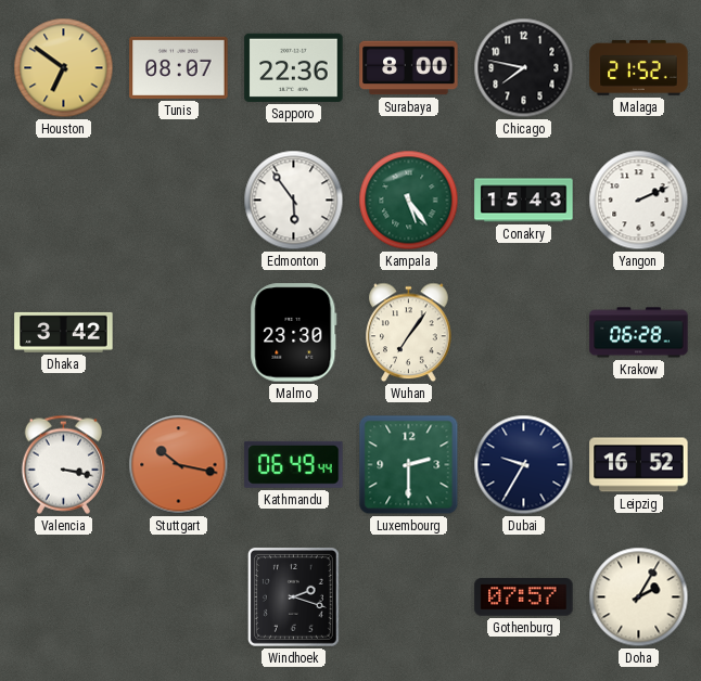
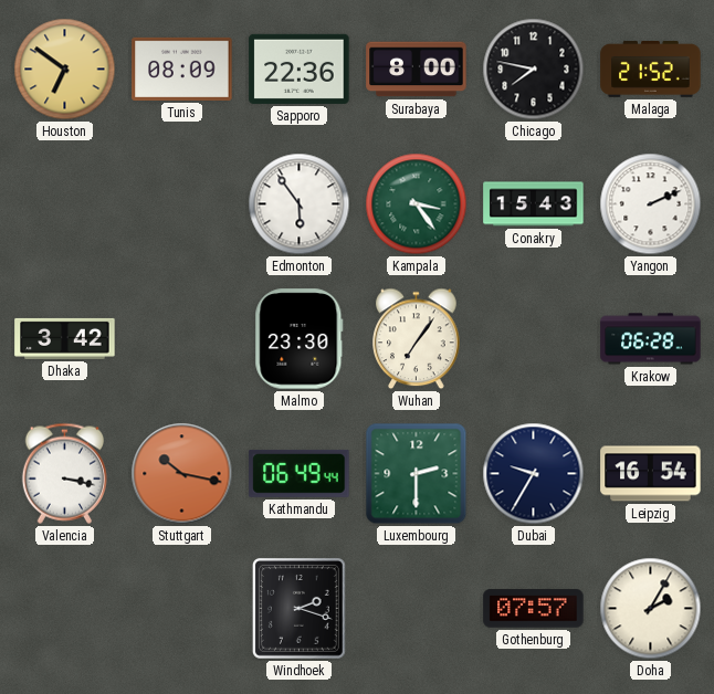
Tunis: 08:07 -> 08:09
Kampala: 5:24 -> 3:24
Leipzig: 16:52 -> 16:54
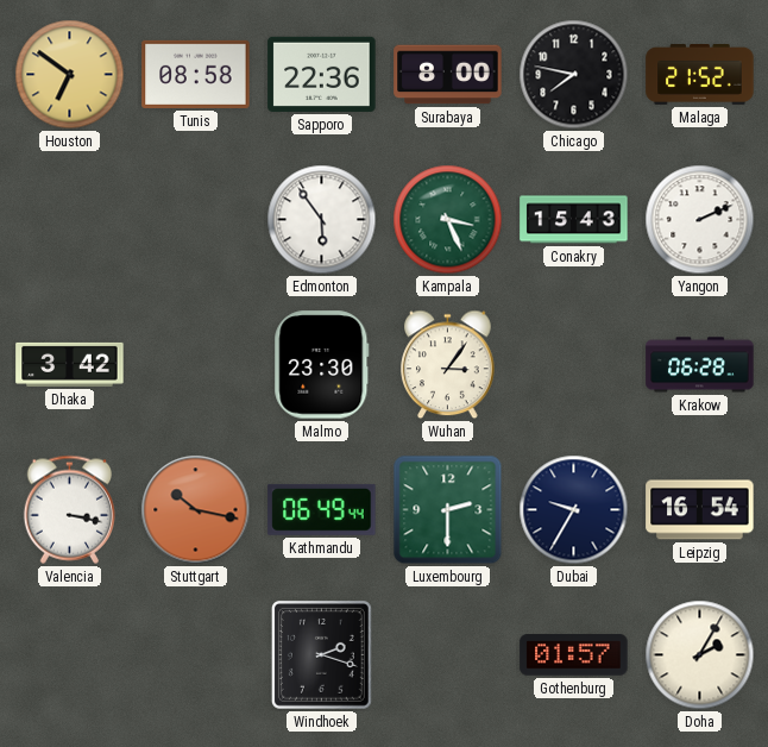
Tunis: 08:09 -> 08:58
Kampala: 3:24 -> 3:26
Wuhan: 7:06 -> 3:06
Gothenburg: 07:57 -> 01:57
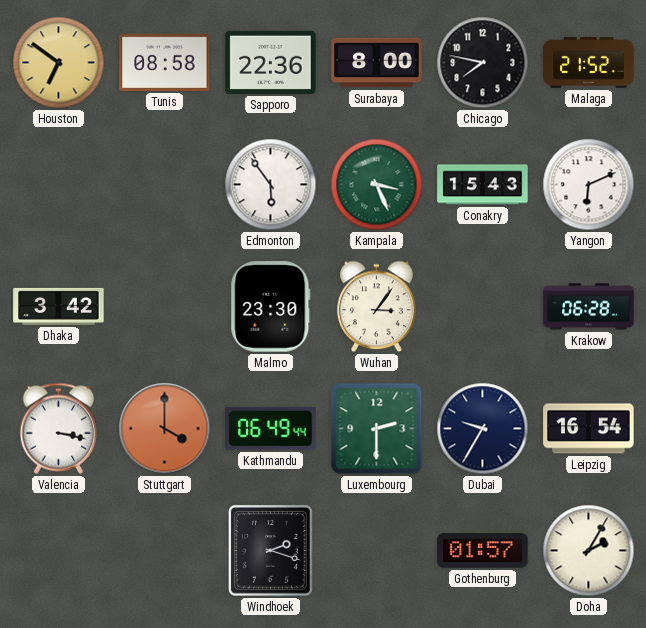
Yangon: 2:11 -> 6:11
Stuttgart: 10:17 -> 4:00
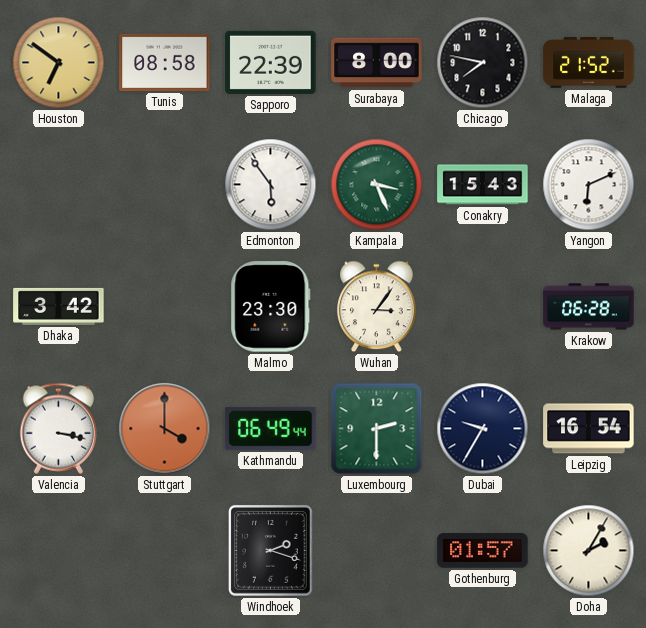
Sapporo: 22:36 -> 22:39
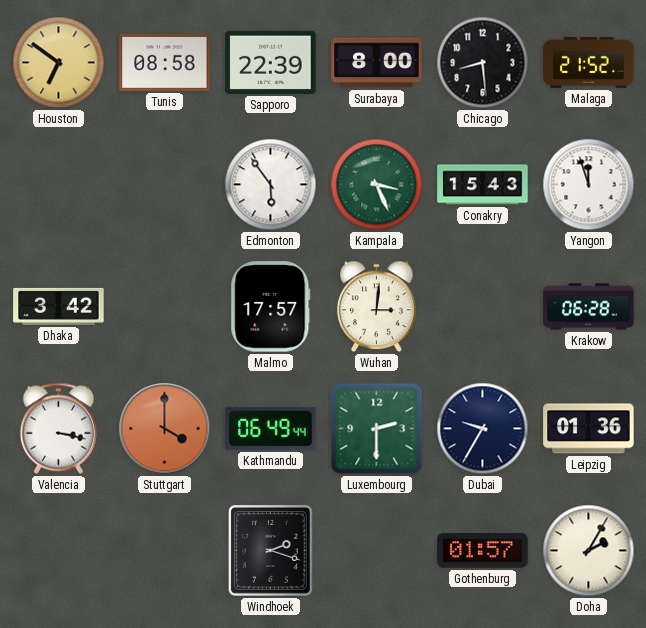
Chicago: 7:47 -> 8:29
Yangon: 6:11 -> 11:57
Malmo: 23:30 -> 17:57
Wuhan: 3:06 -> 3:01
Leipzig: 16:54 -> 01:36
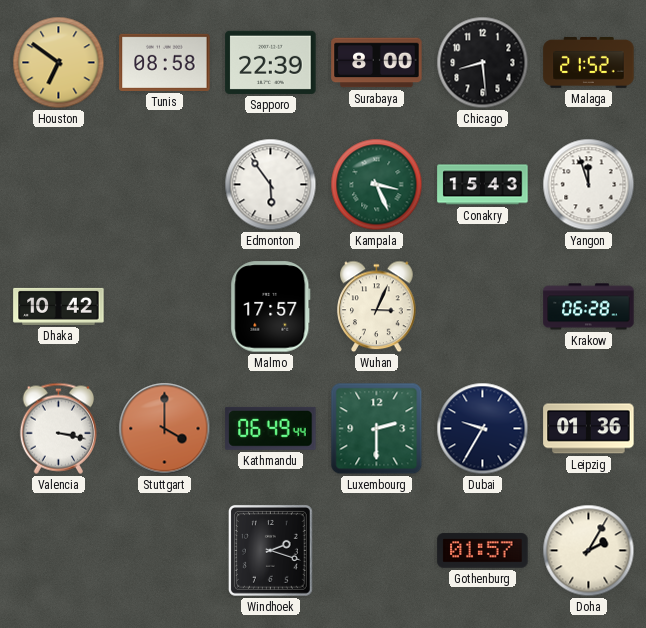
Dhaka: 3:42 -> 10:42
Wuhan: 3:01 -> 3:04
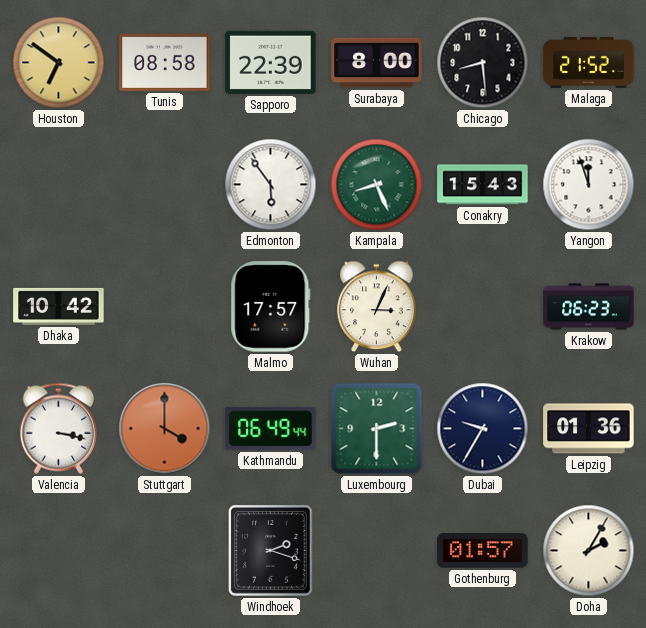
Kampala: 3:26 -> 8:26
Krakow: 06:28 -> 06:23
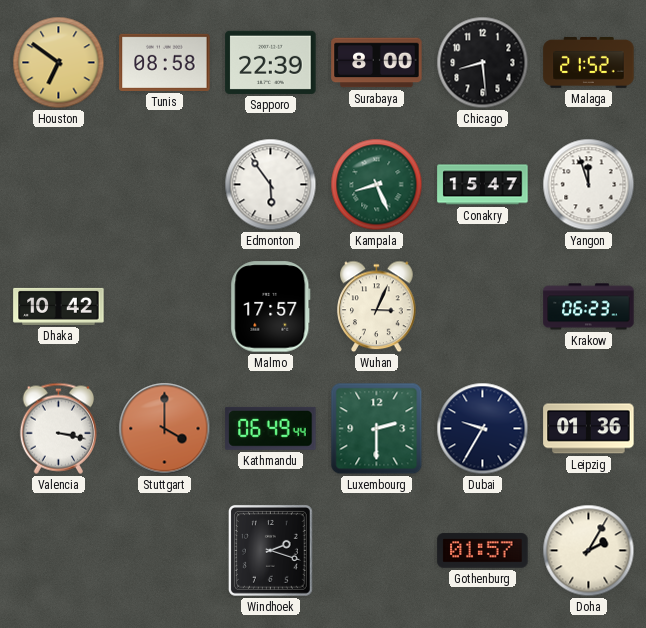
Conakry: 15:43 -> 15:47
